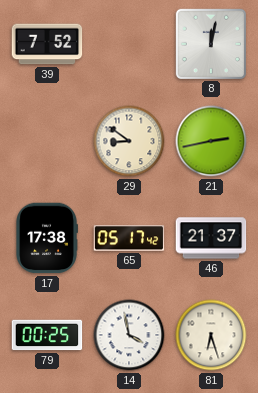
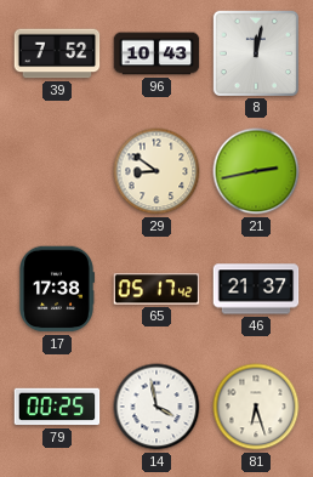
96: none -> 10:43
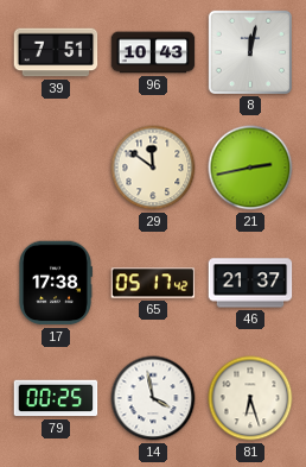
39: 7:52 -> 7:51
29: 8:51 -> 11:51
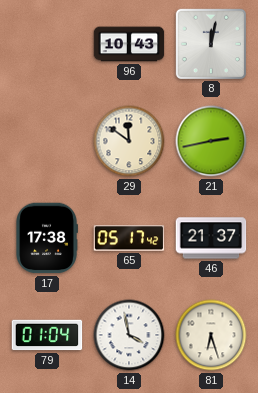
39: 7:51 -> none
79: 00:25 -> 01:04
